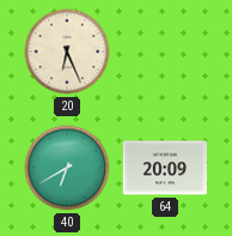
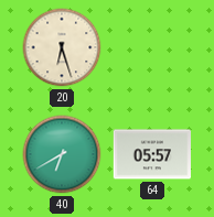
20: 6:26 -> 6:27
64: 20:09 -> 05:57
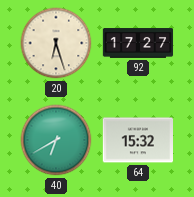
92: none -> 17:27
64: 05:57 -> 15:32
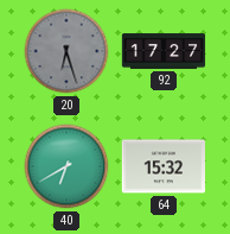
20 dial: cream -> grey
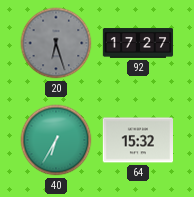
40: 6:40 -> 6:35
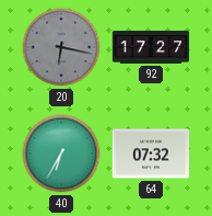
20: 6:27 -> 6:17
64: 15:32 -> 07:32
